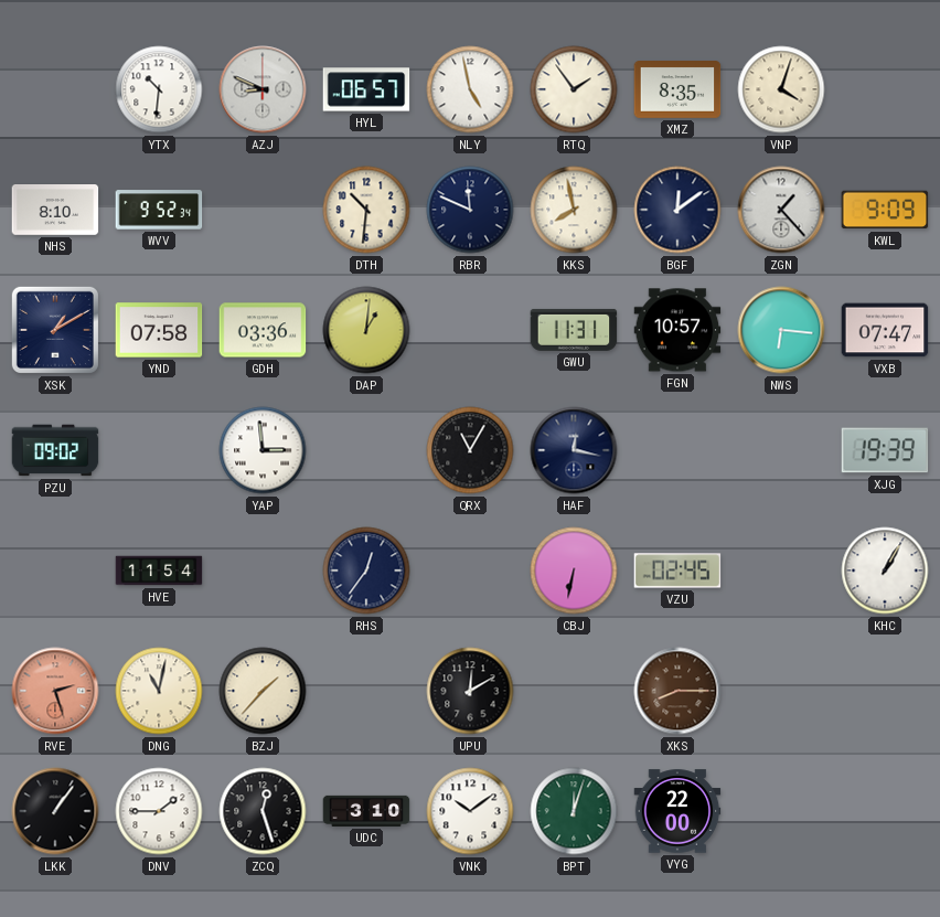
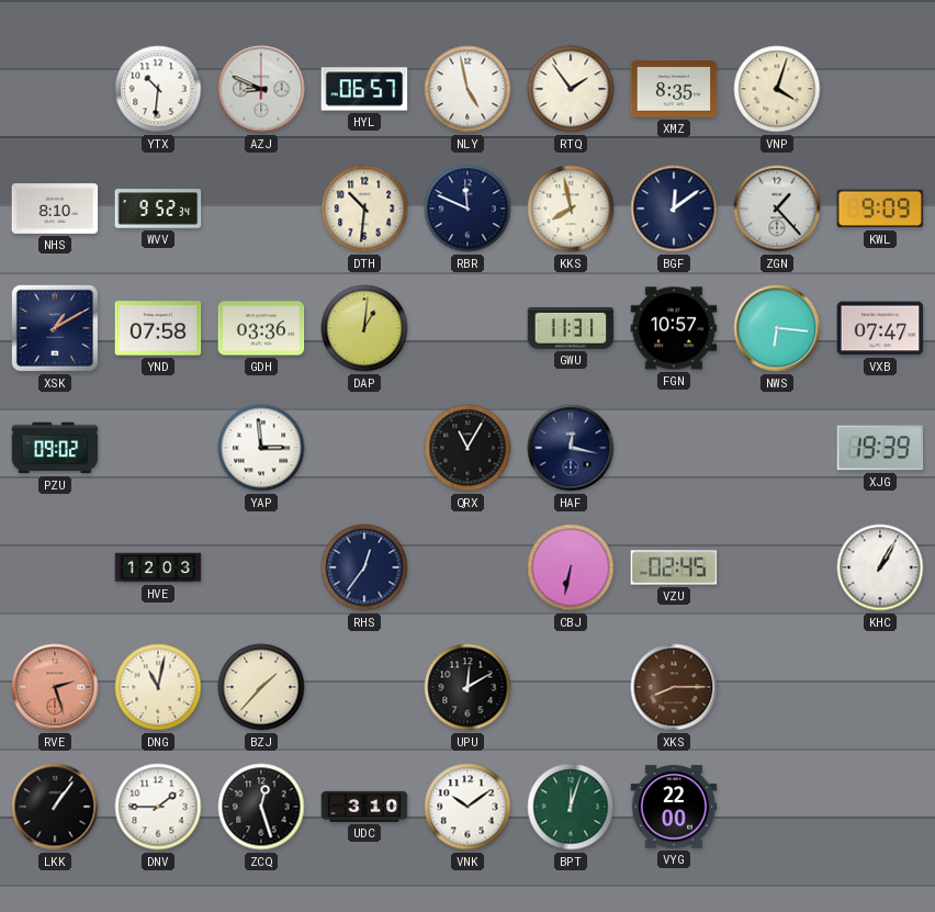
HVE: 11:54 -> 12:03
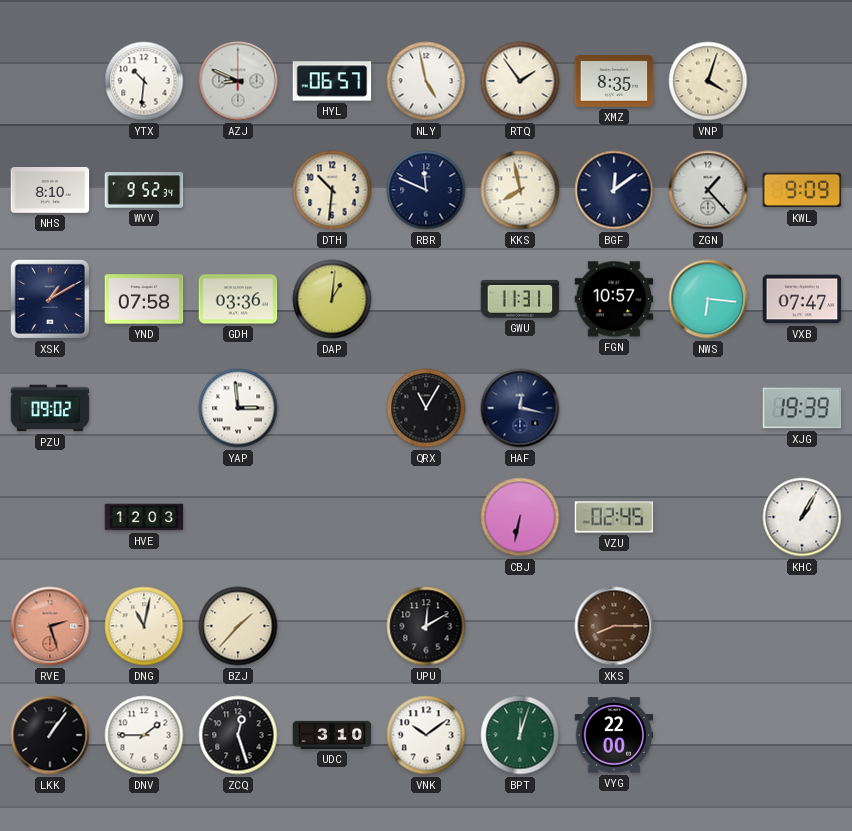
RHS: 12:36 -> none
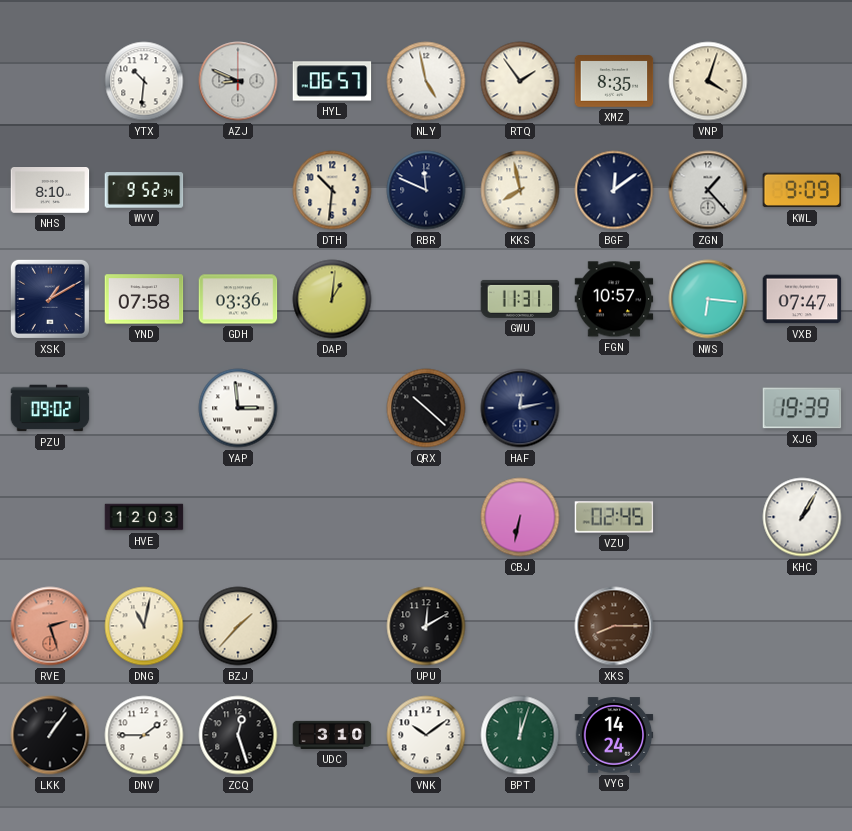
QRX: 11:05 -> 10:22
HAF: 12:17 -> 12:13
VYG: 22:00 -> 14:24
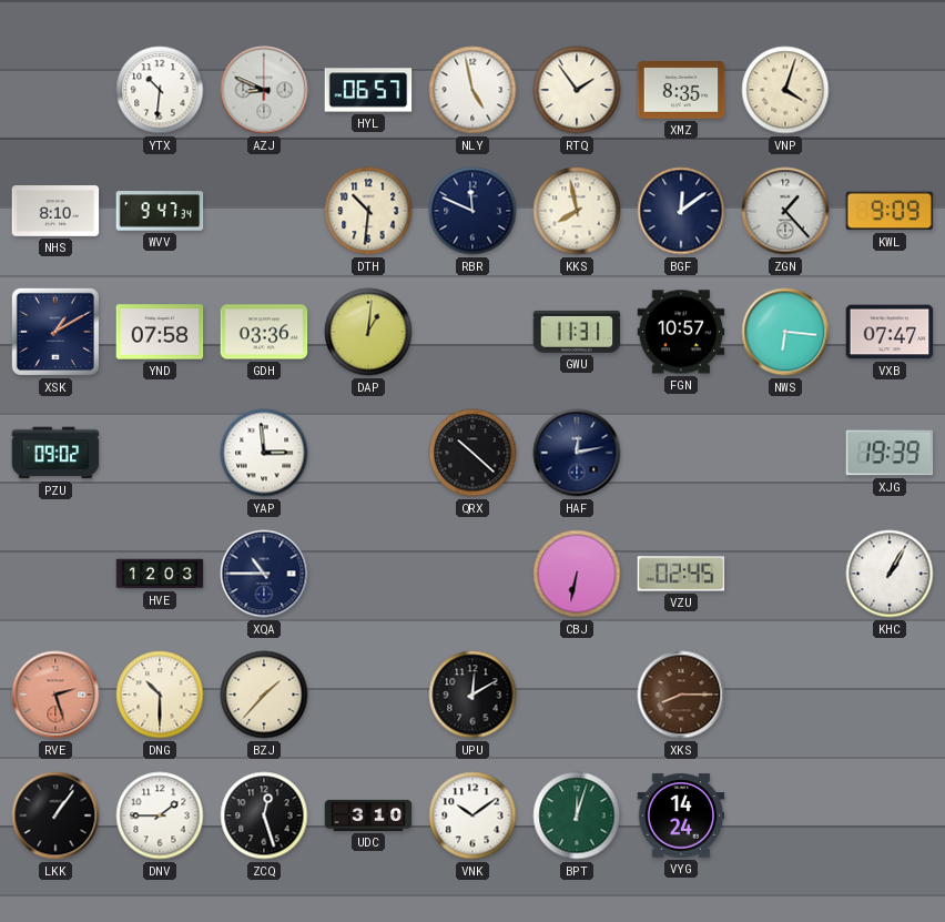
WVV: 9:52 -> 9:47
XQA: none -> 10:45
DNG: 11:02 -> 10:30
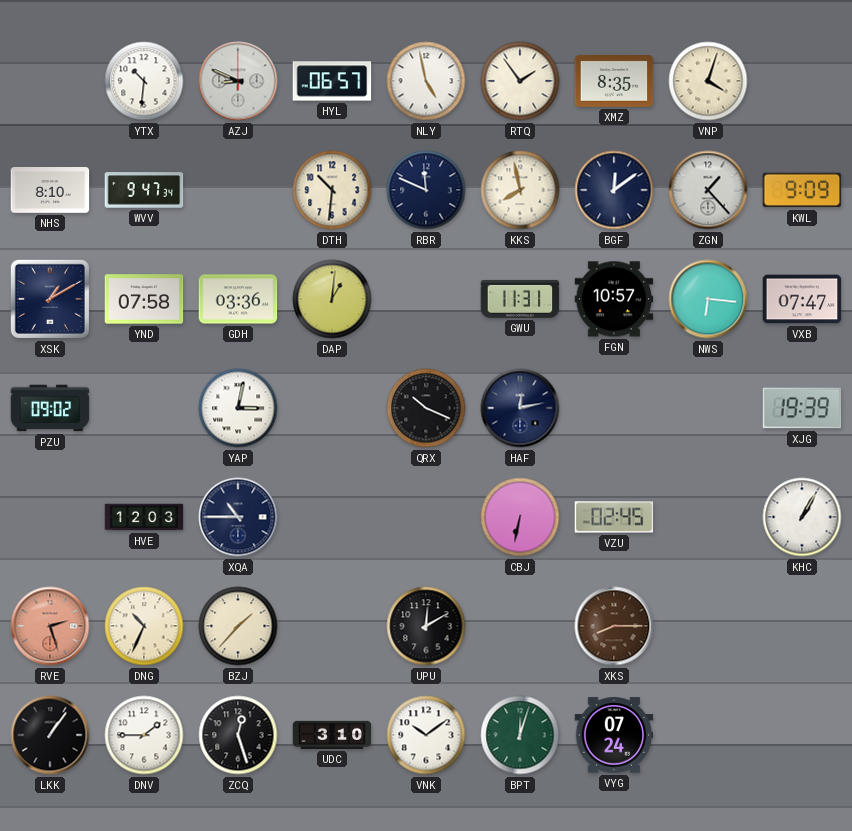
YAP: 2:59 -> 3:02
QRX: 10:22 -> 10:19
DNG: 10:30 -> 10:34
VYG: 14:24 -> 07:24
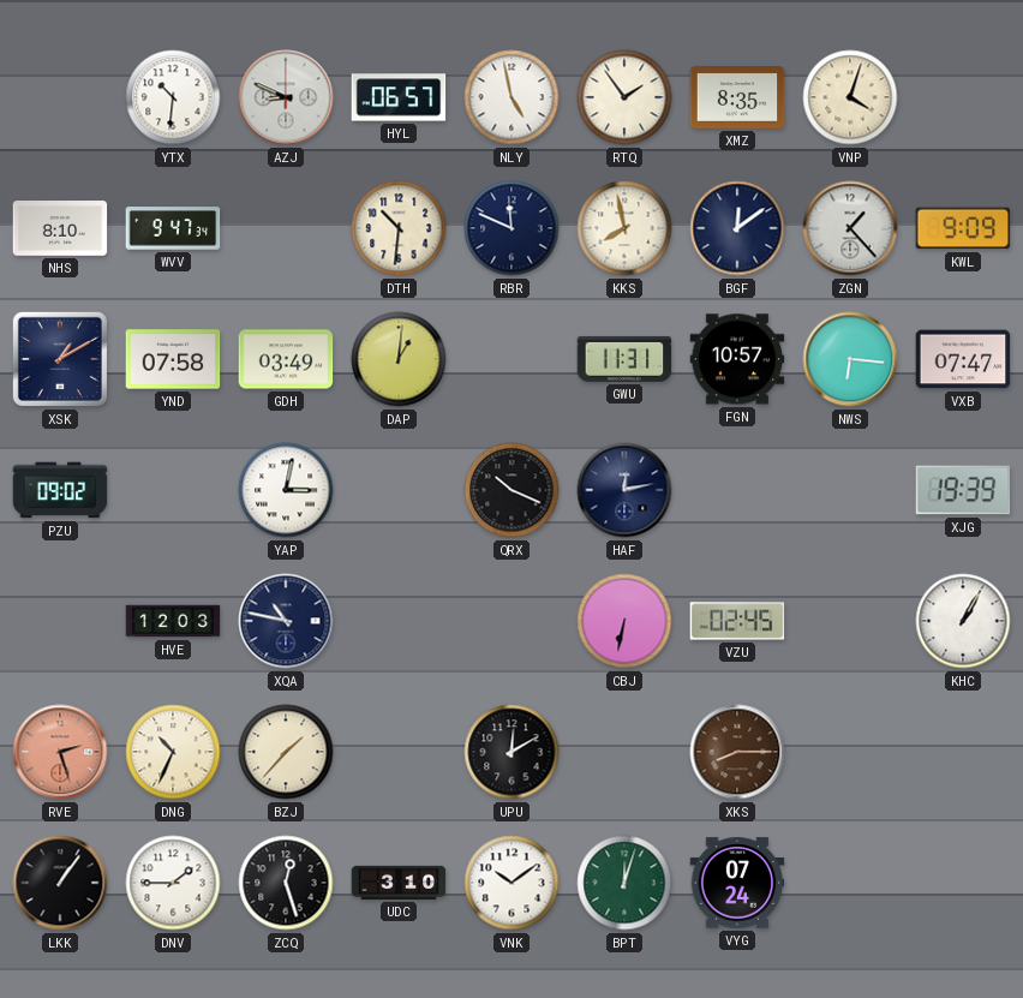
GDH: 03:36 -> 03:49
XQA: 10:45 -> 10:47
